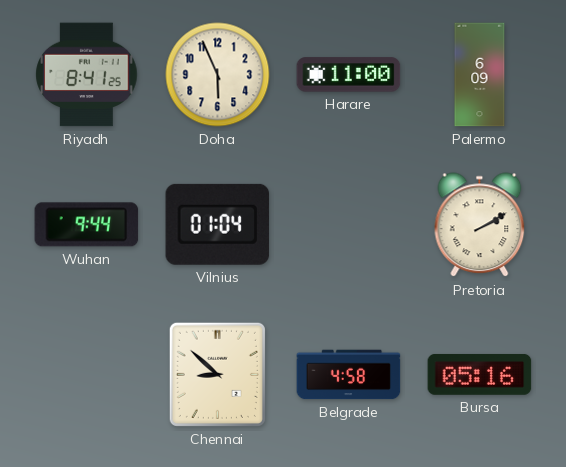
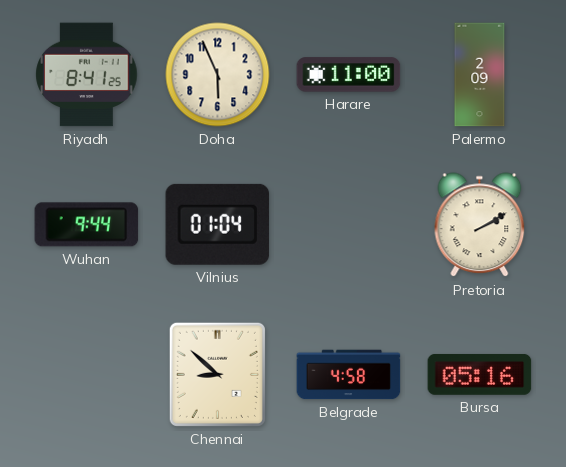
Palermo: 6:09 -> 2:09
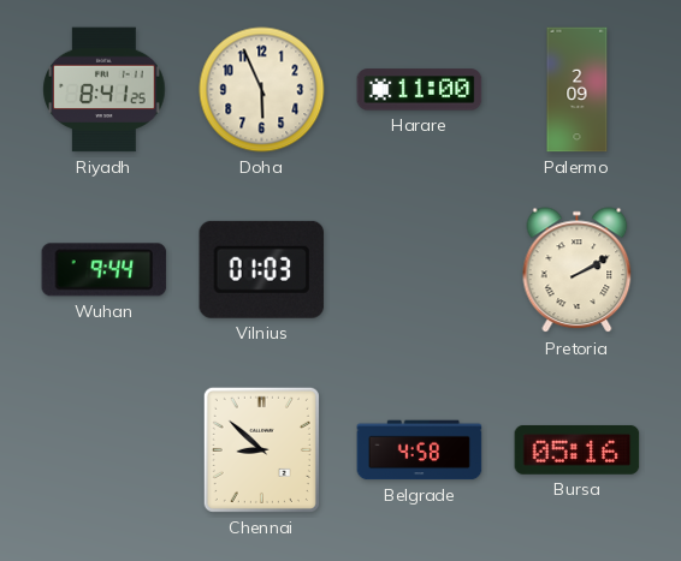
Vilnius: 01:04 -> 01:03
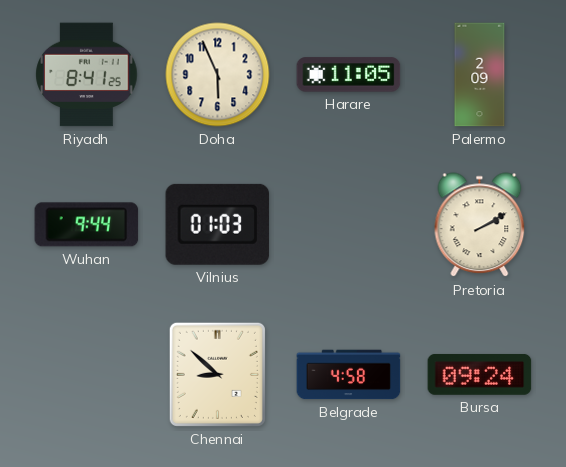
Harare: 11:00 -> 11:05
Bursa: 05:16 -> 09:24
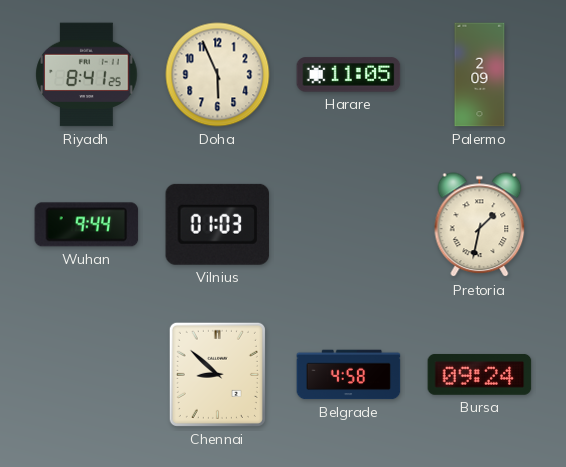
Pretoria: 2:10 -> 1:32
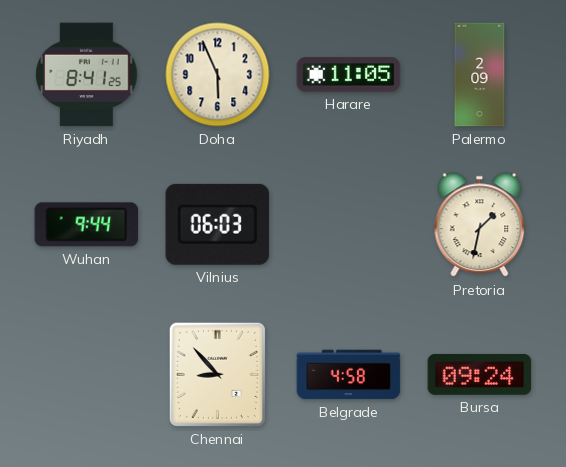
Vilnius: 01:03 -> 06:03
Chennai: 8:52 -> 8:53
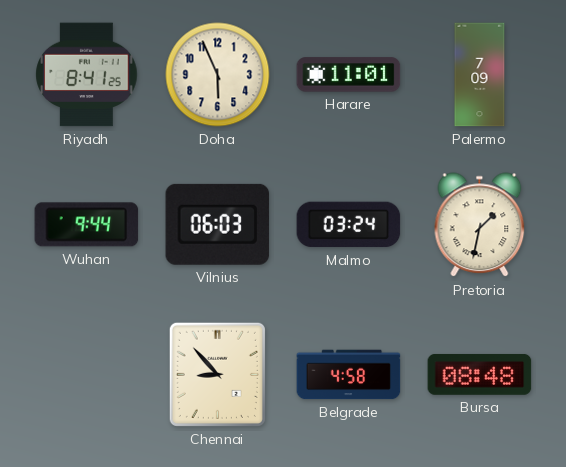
Harare: 11:05 -> 11:01
Palermo: 2:09 -> 7:09
Malmo: none -> 03:24
Bursa: 09:24 -> 08:48
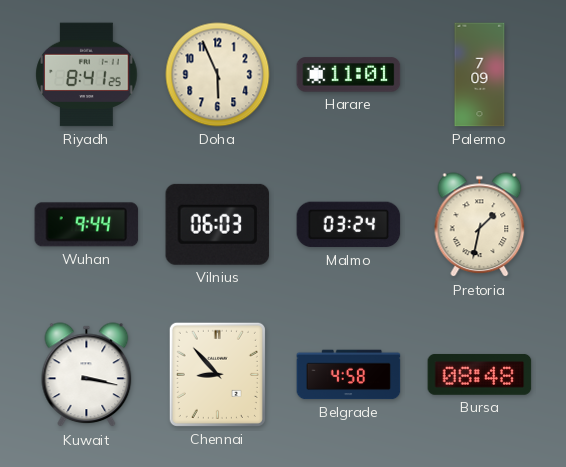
Kuwait: none -> 3:17
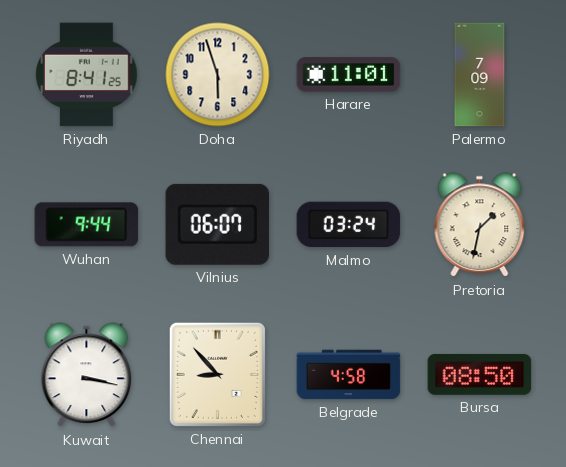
Doha: 5:56 -> 5:57
Vilnius: 06:03 -> 06:07
Bursa: 08:48 -> 08:50
